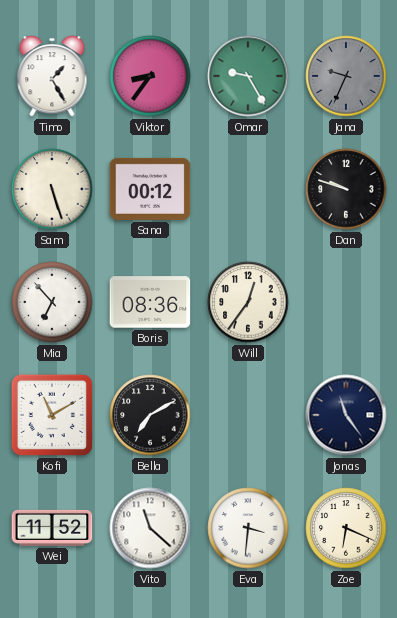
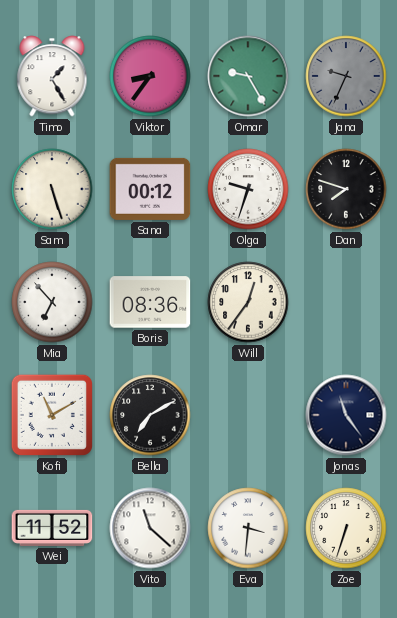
Olga: none -> 9:33
Dan: 9:48 -> 7:48
Zoe: 6:19 -> 6:33
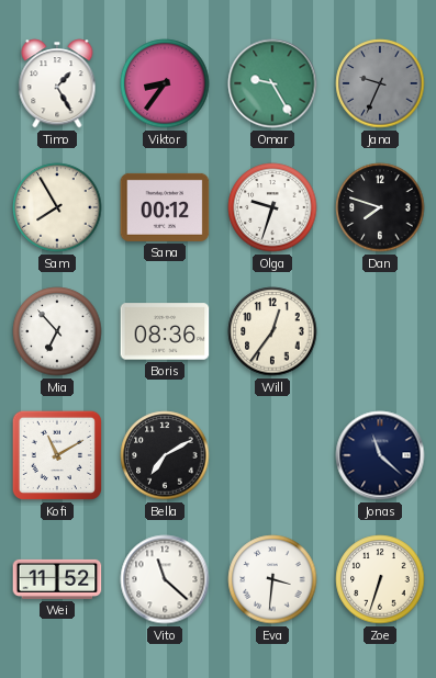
Sam: 5:27 -> 7:55
Jonas: 11:24 -> 11:22
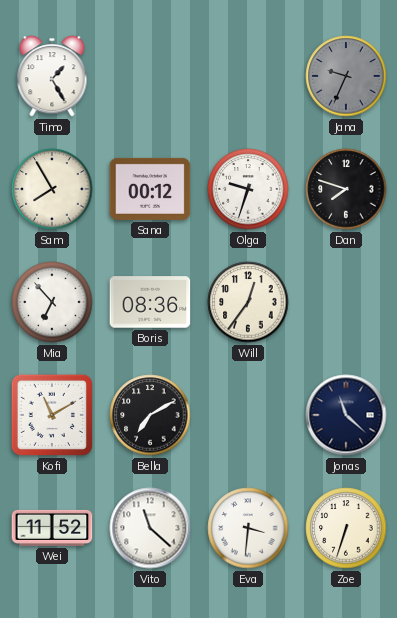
Viktor: 8:36 -> none
Omar: 9:25 -> none
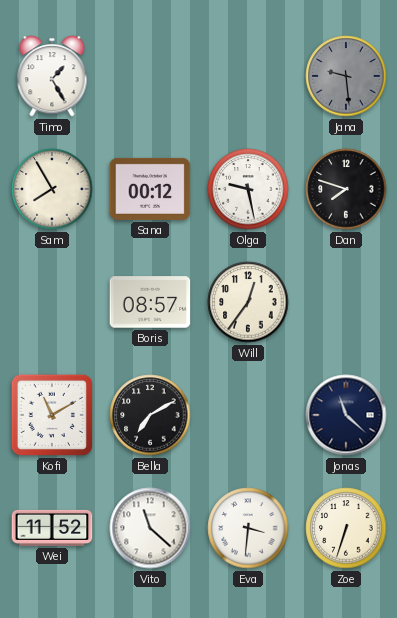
Jana: 9:34 -> 9:29
Olga: 9:33 -> 9:28
Mia: 6:53 -> none
Boris: 08:36 -> 08:57
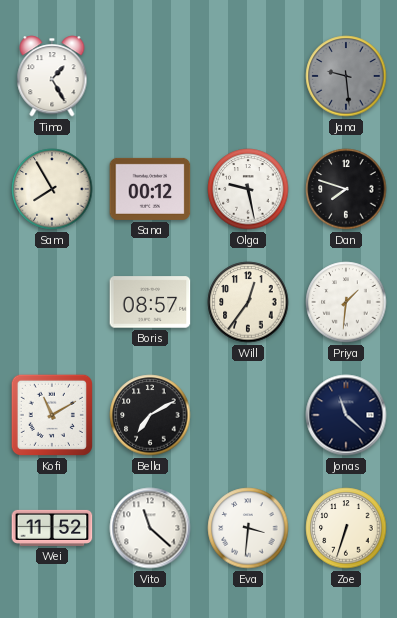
Priya: none -> 1:31
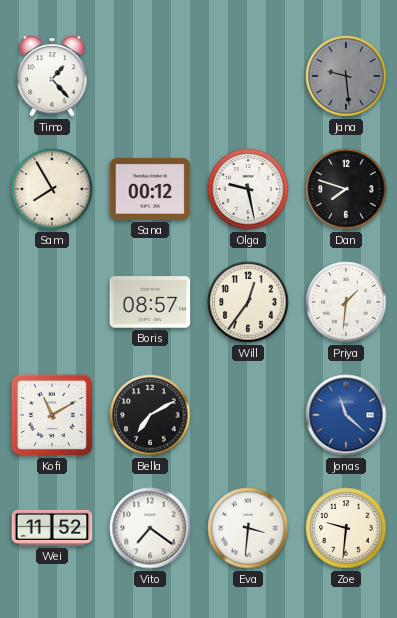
Timo: 1:25 -> 1:23
Jonas dial: navy -> blue
Vito: 11:22 -> 7:21
Zoe: 6:33 -> 9:31
